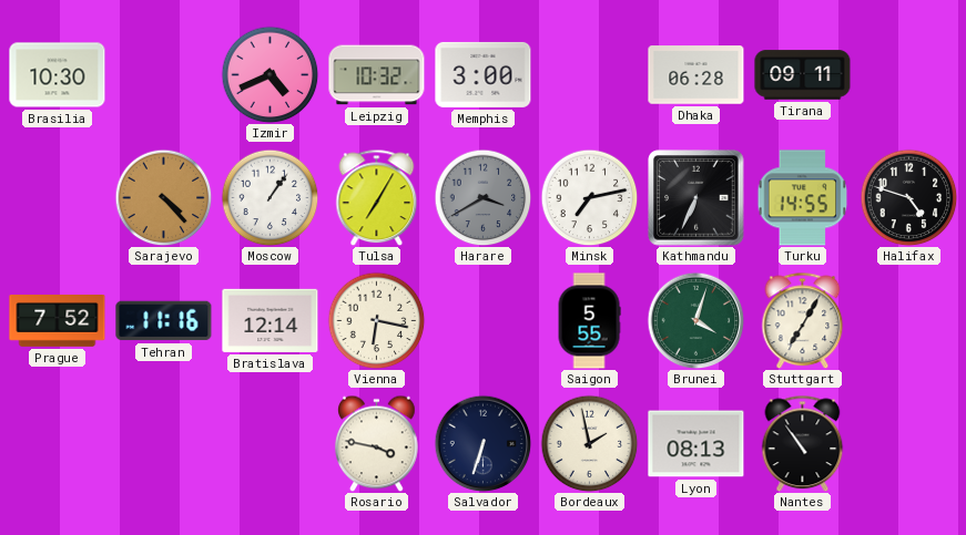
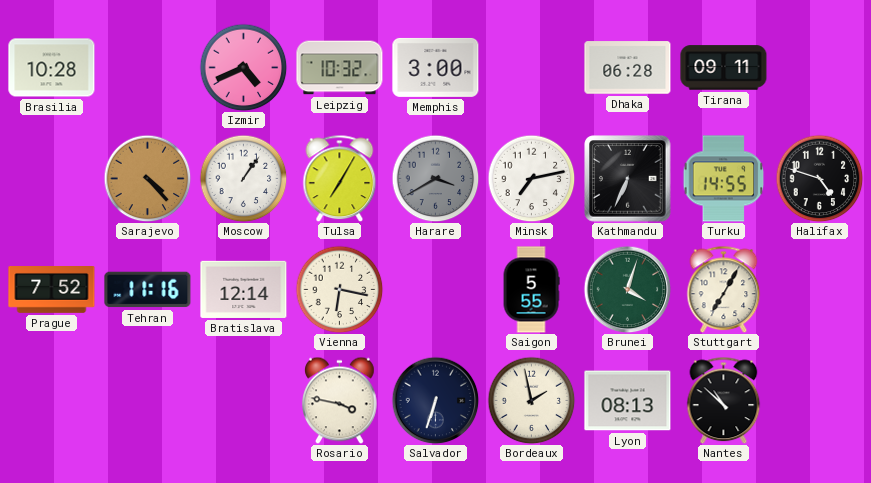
Brasilia: 10:30 -> 10:28
Nantes: 10:54 -> 10:52
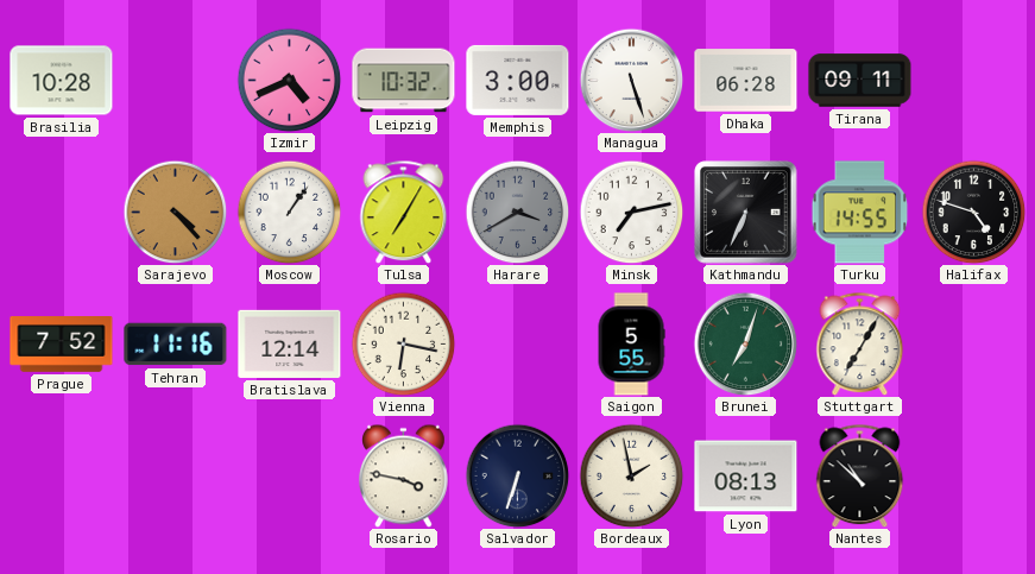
Managua: none -> 5:27
Brunei: 4:03 -> 7:03
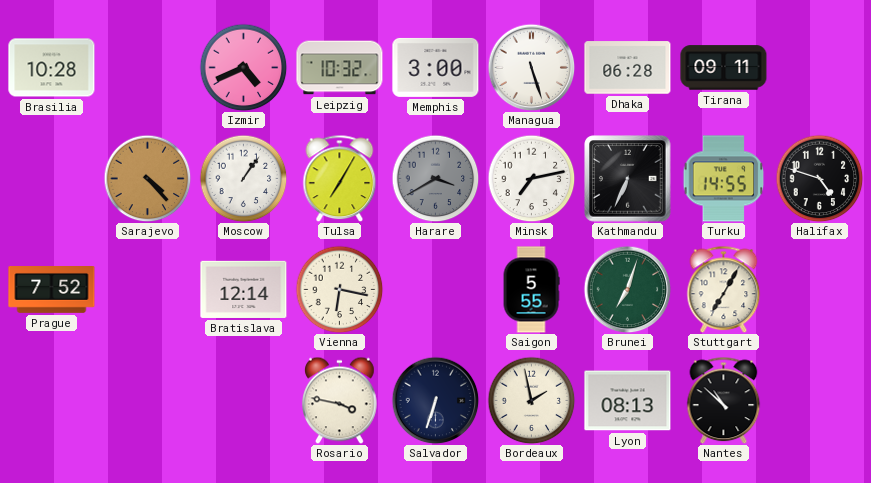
Tehran: 11:16 -> none
